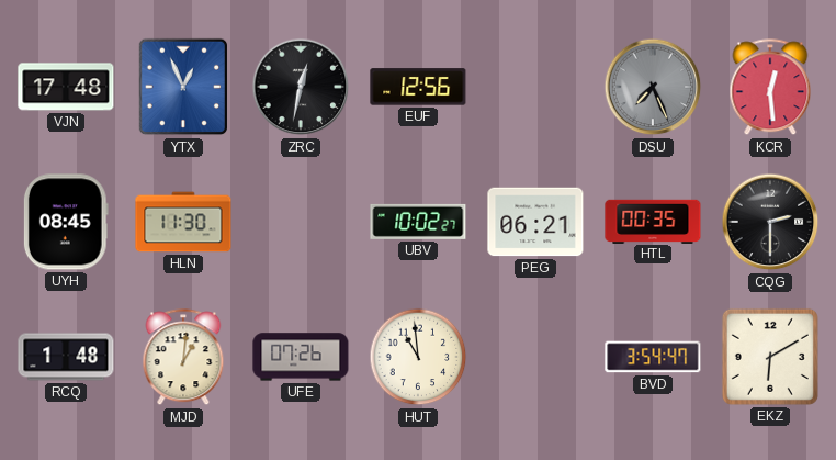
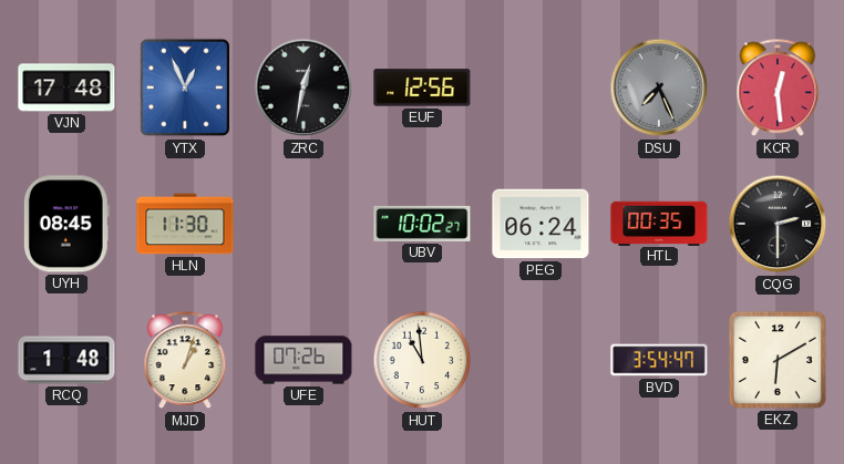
PEG: 06:21 -> 06:24
MJD: 1:01 -> 1:03
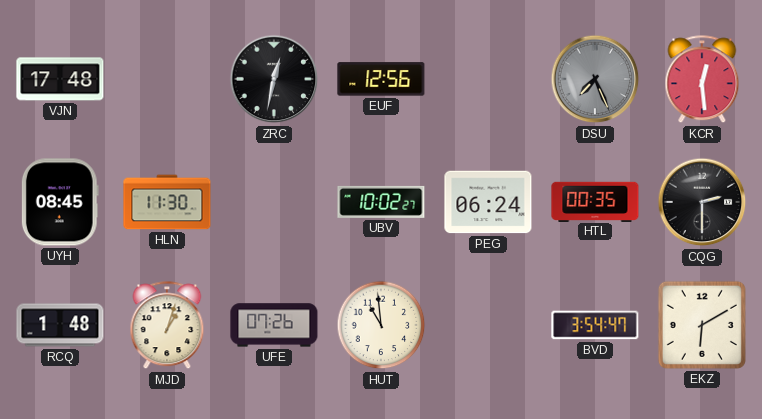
YTX: 12:56 -> none
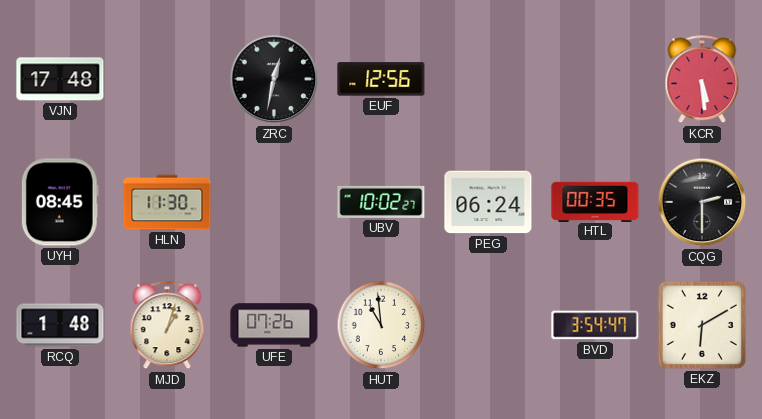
DSU: 7:26 -> none
KCR: 12:29 -> 5:29
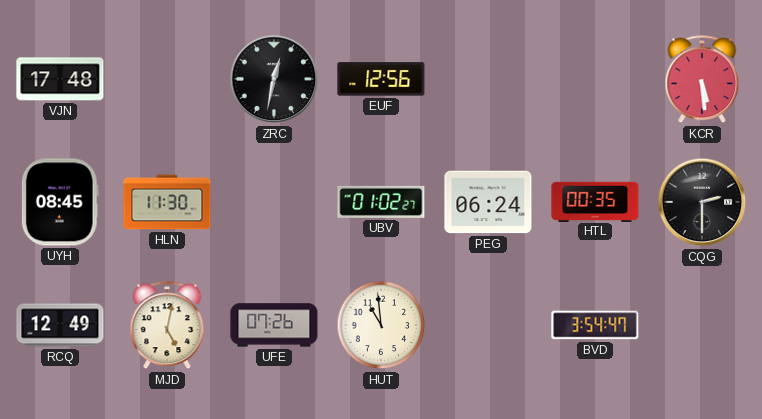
UBV: 10:02 -> 01:02
RCQ: 1:48 -> 12:49
MJD: 1:03 -> 5:02
EKZ: 6:10 -> none
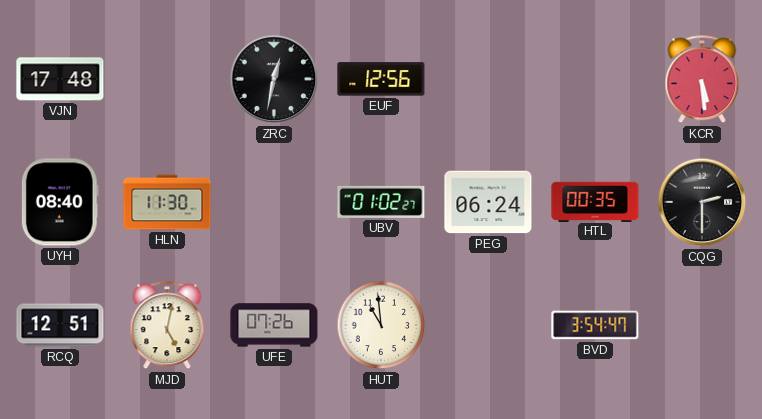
UYH: 08:45 -> 08:40
RCQ: 12:49 -> 12:51
